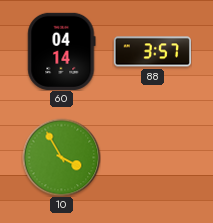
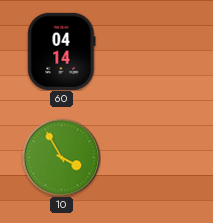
88: 3:57 -> none
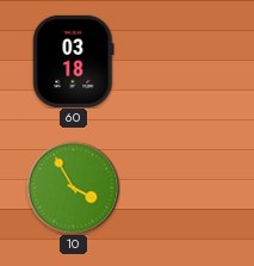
60: 04:14 -> 03:18
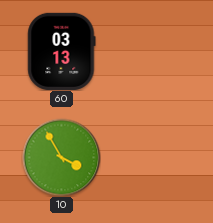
60: 03:18 -> 03:13
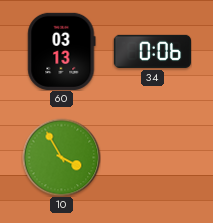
34: none -> 0:06
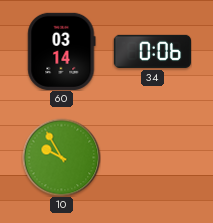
60: 03:13 -> 03:14
10: 3:55 -> 9:55
